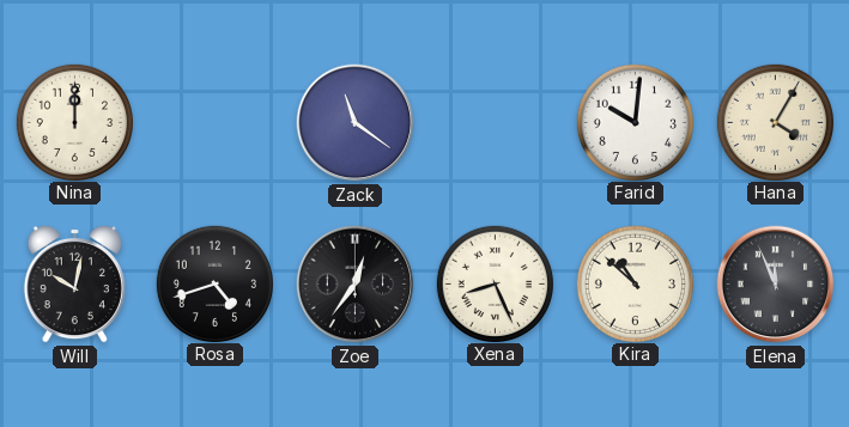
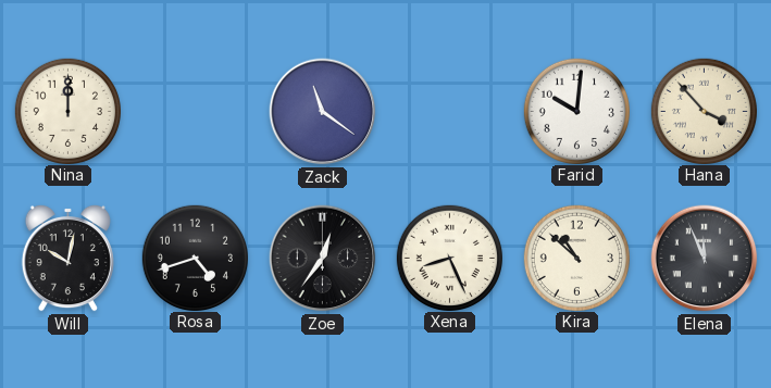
Hana: 4:05 -> 3:53
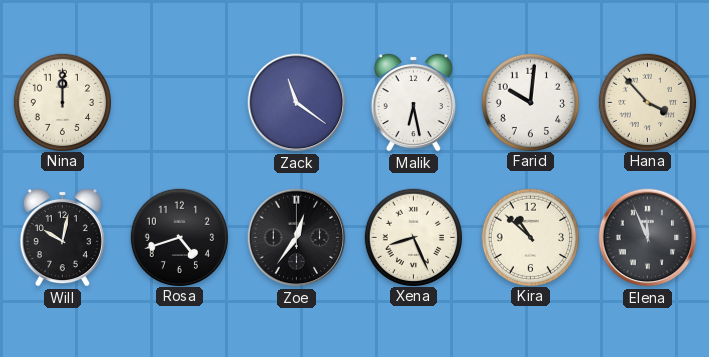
Malik: none -> 6:28
